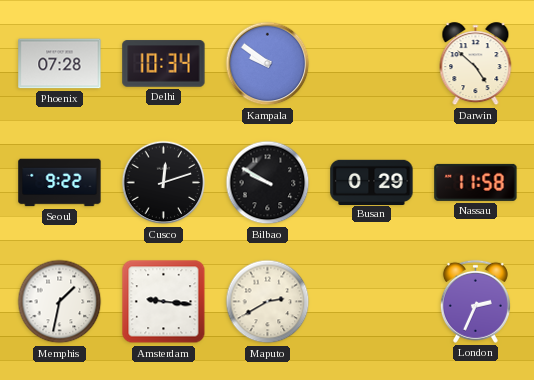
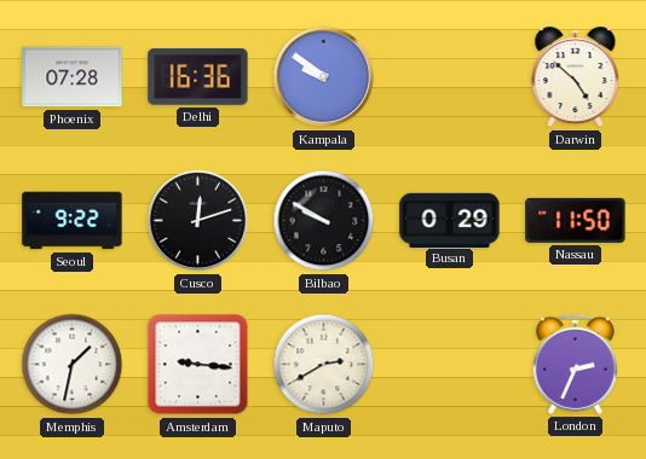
Delhi: 10:34 -> 16:36
Nassau: 11:58 -> 11:50
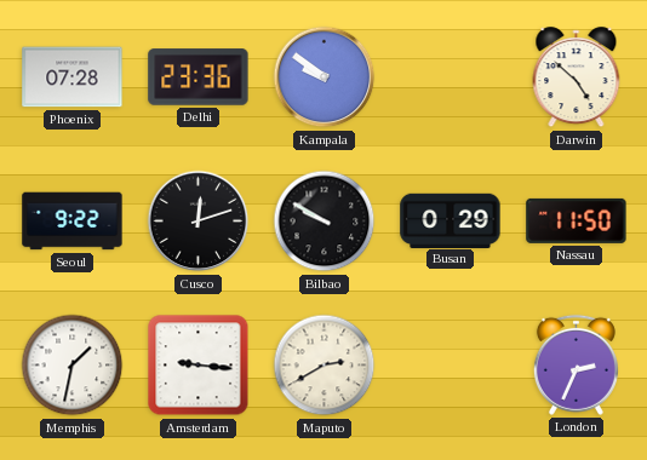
Delhi: 16:36 -> 23:36
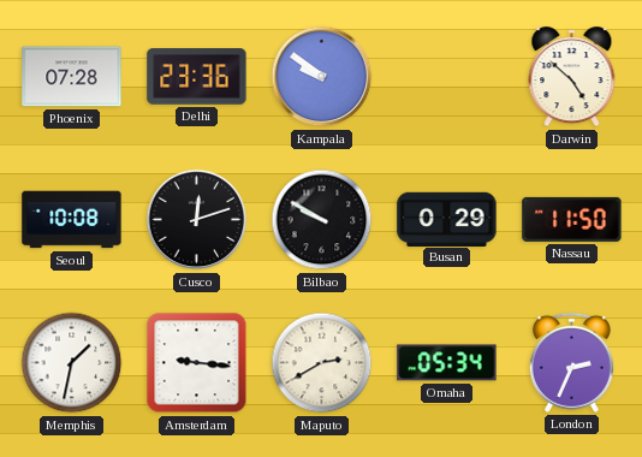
Seoul: 9:22 -> 10:08
Omaha: none -> 05:34
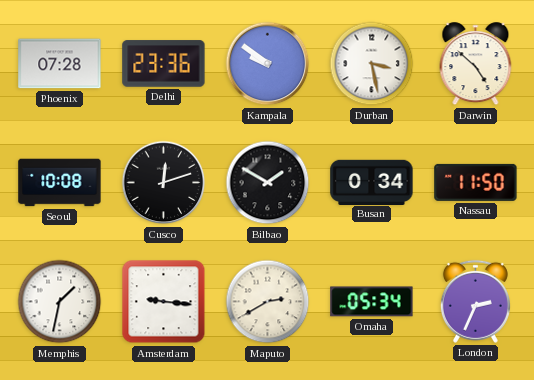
Durban: none -> 3:28
Bilbao: 9:50 -> 1:50
Busan: 0:29 -> 0:34
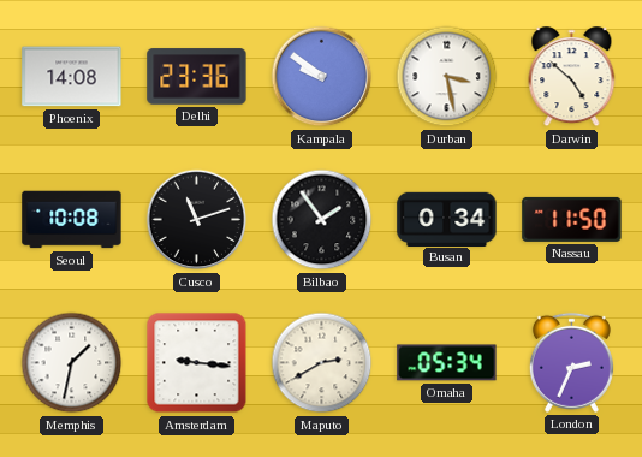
Phoenix: 07:28 -> 14:08
Cusco: 12:12 -> 11:12
Bilbao: 1:50 -> 1:54
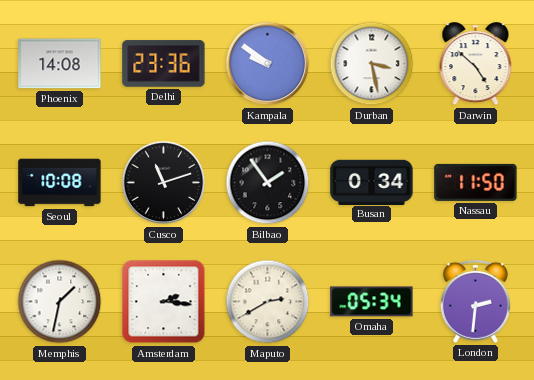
Amsterdam: 9:16 -> 2:16
London: 2:34 -> 2:31
